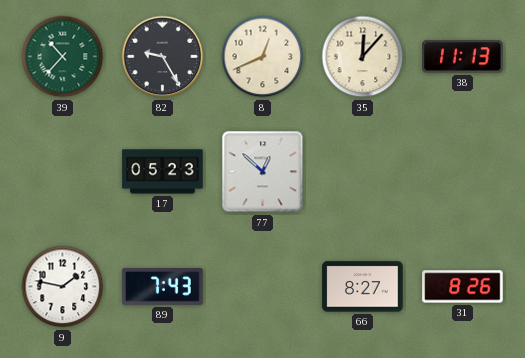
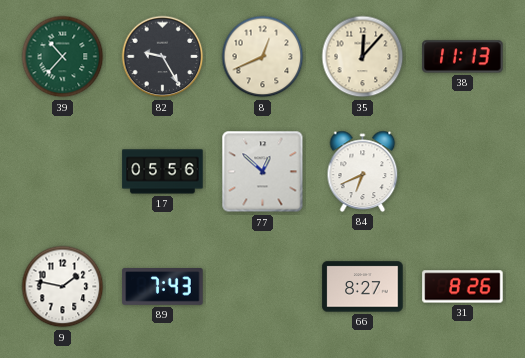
17: 05:23 -> 05:56
84: none -> 6:41
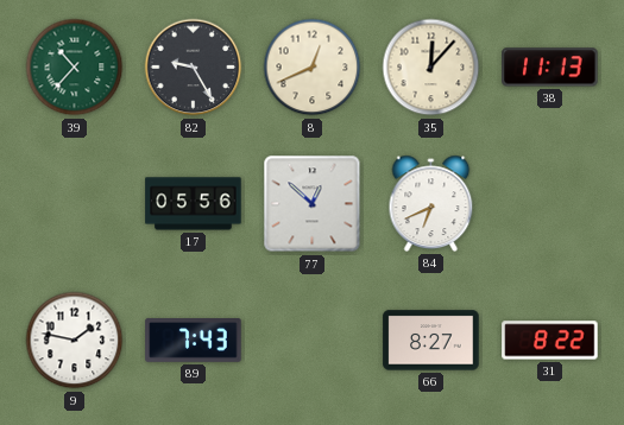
31: 8:26 -> 8:22
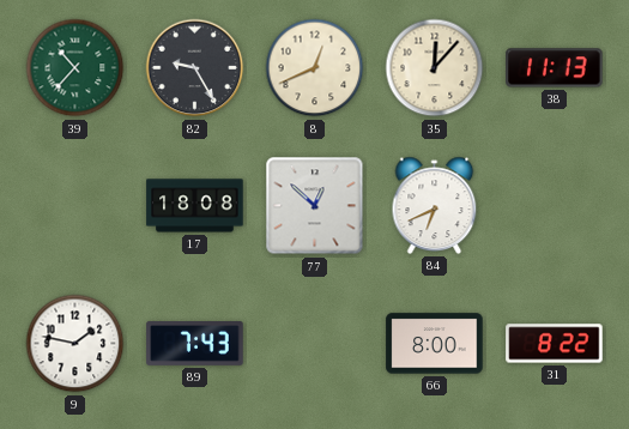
17: 05:56 -> 18:08
66: 8:27 -> 8:00
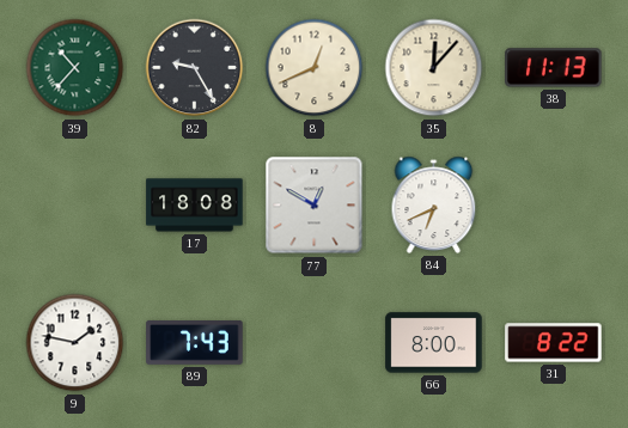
77: 12:52 -> 12:50
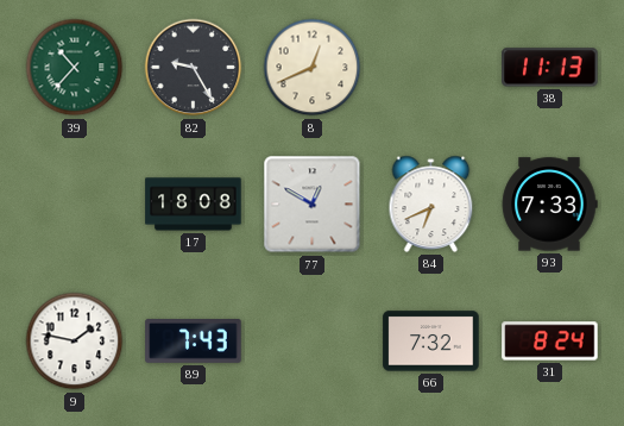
35: 12:07 -> none
93: none -> 7:33
66: 8:00 -> 7:32
31: 8:22 -> 8:24
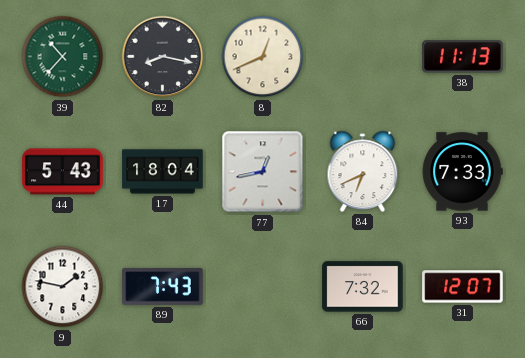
82: 9:25 -> 8:17
44: none -> 5:43
17: 18:08 -> 18:04
77: 12:50 -> 12:43
31: 8:24 -> 12:07
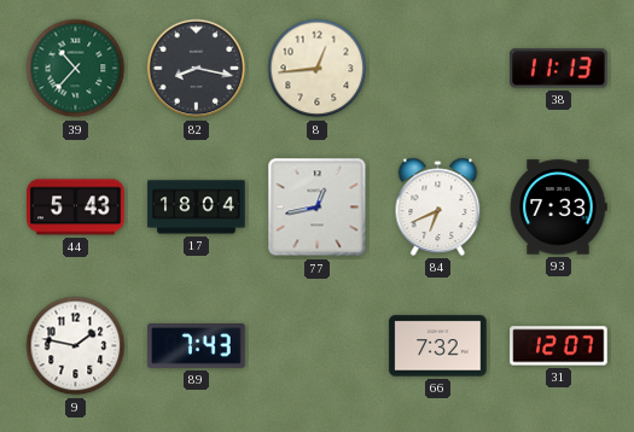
8: 12:41 -> 12:44
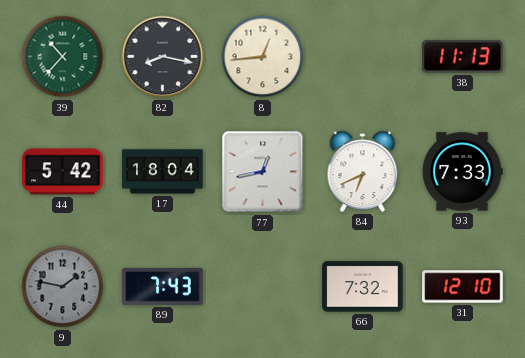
44: 5:43 -> 5:42
9 dial: white -> grey
31: 12:07 -> 12:10
